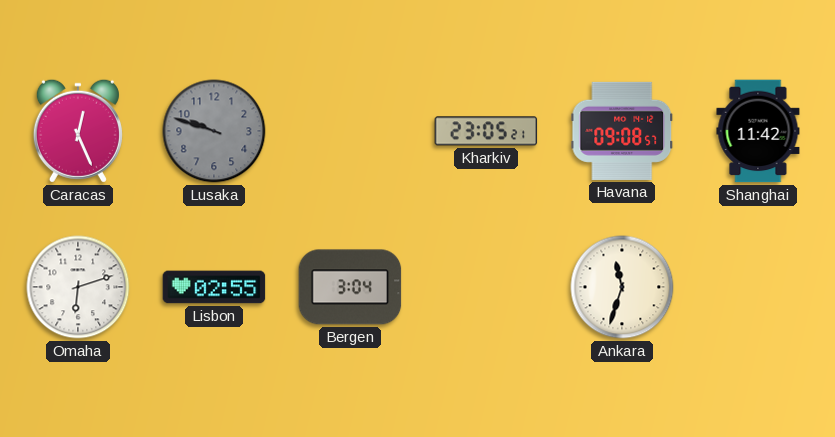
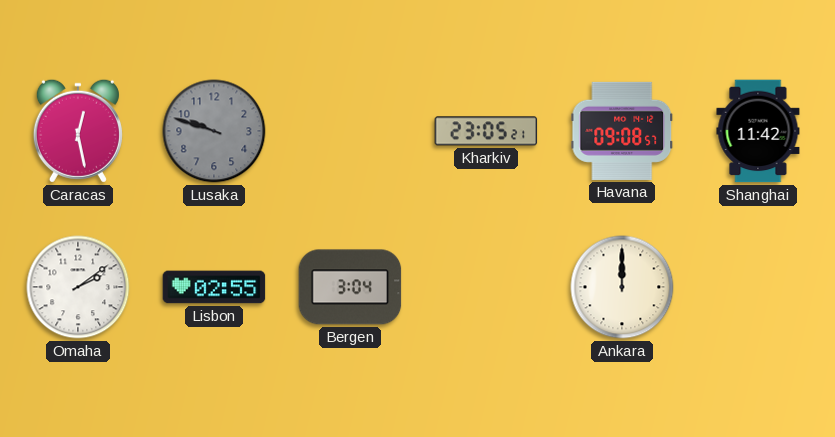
Caracas: 12:26 -> 12:28
Omaha: 6:12 -> 2:09
Ankara: 11:33 -> 12:00
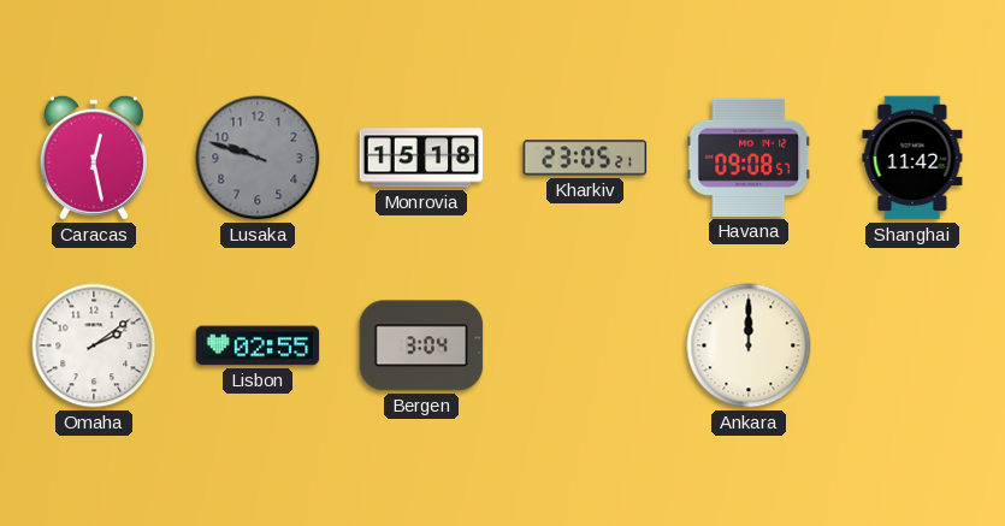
Monrovia: none -> 15:18
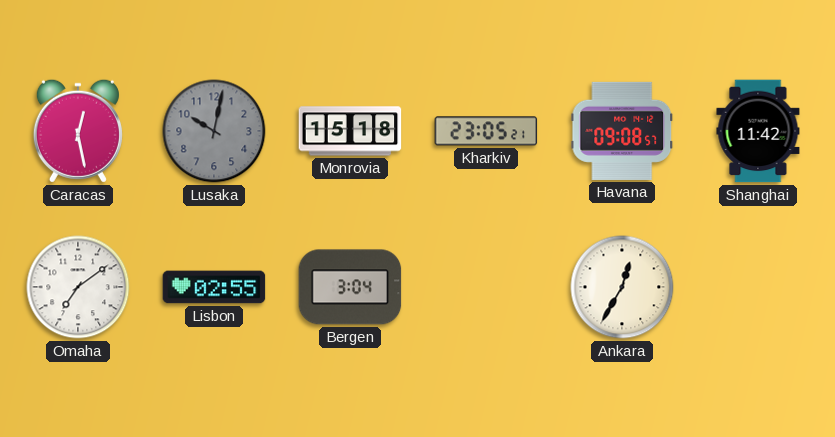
Lusaka: 9:48 -> 10:02
Omaha: 2:09 -> 7:09
Ankara: 12:00 -> 12:35
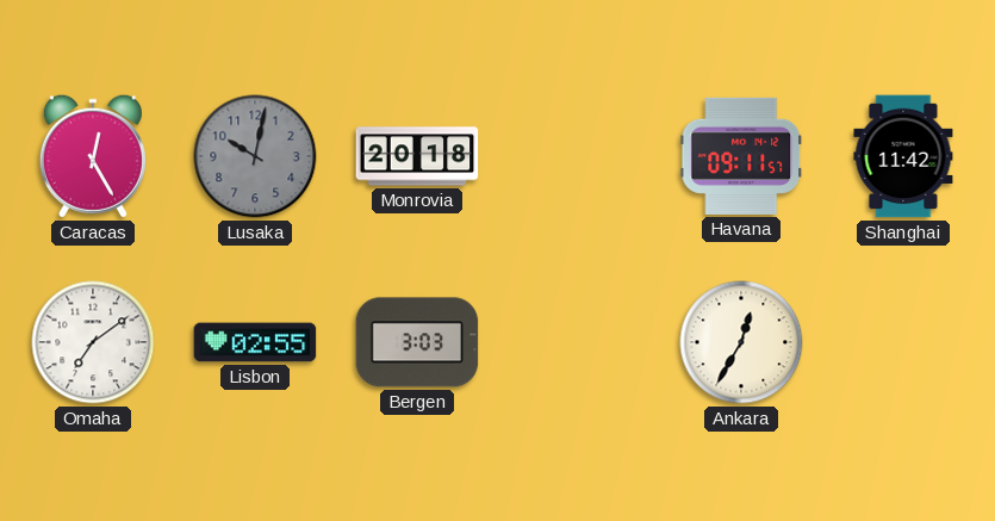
Caracas: 12:28 -> 12:25
Monrovia: 15:18 -> 20:18
Kharkiv: 23:05 -> none
Havana: 09:08 -> 09:11
Bergen: 3:04 -> 3:03
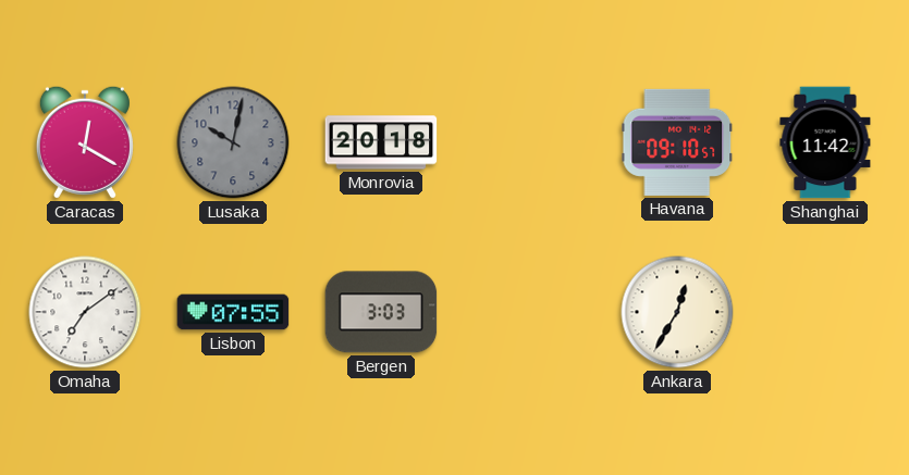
Caracas: 12:25 -> 12:20
Havana: 09:11 -> 09:10
Lisbon: 02:55 -> 07:55
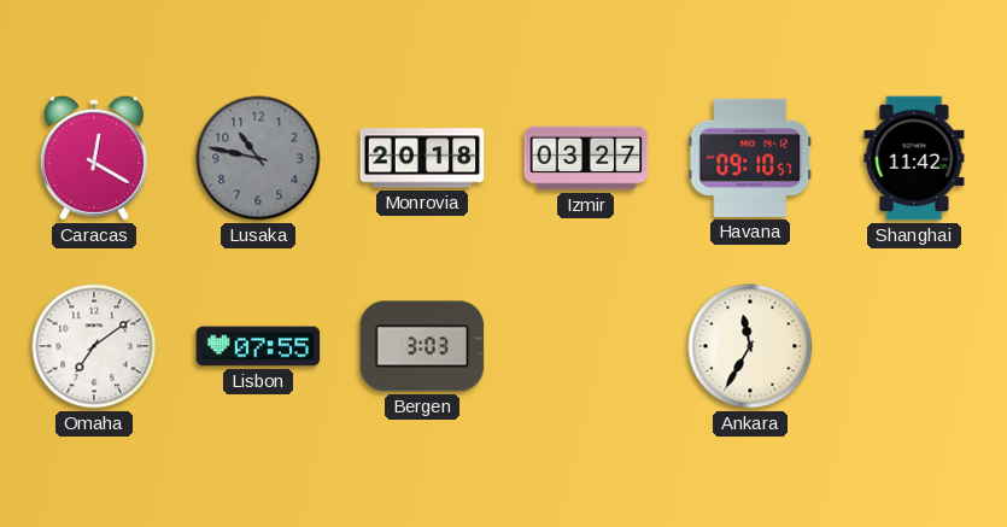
Lusaka: 10:02 -> 10:47
Izmir: none -> 03:27
Ankara: 12:35 -> 11:35
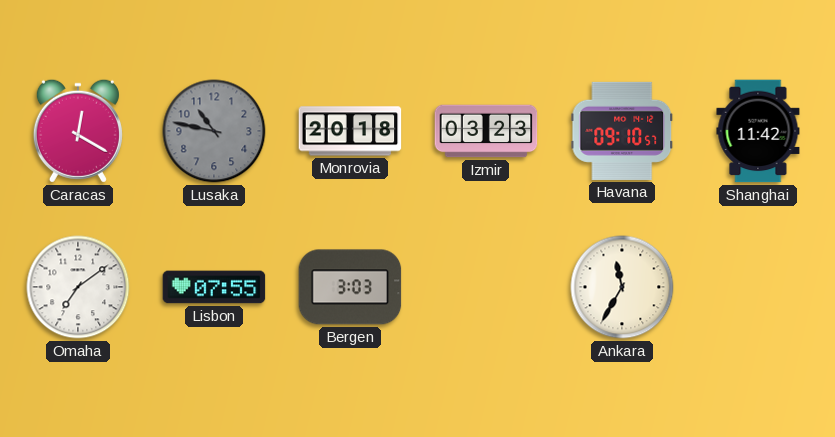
Izmir: 03:27 -> 03:23
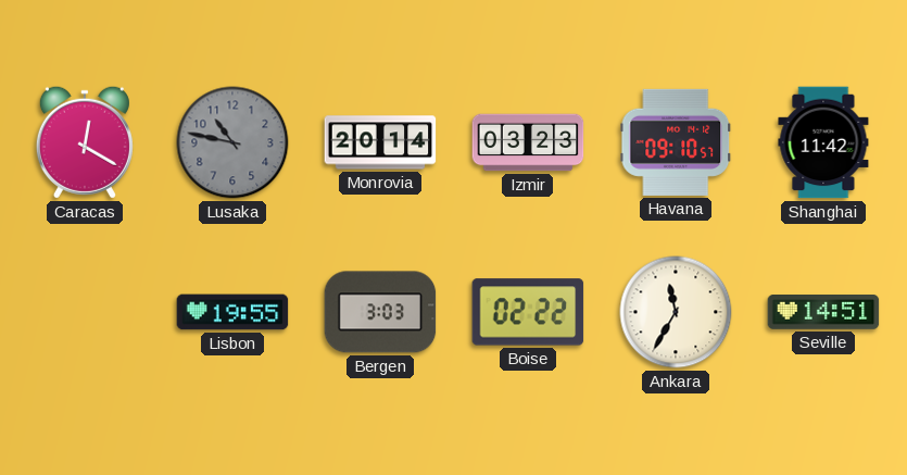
Monrovia: 20:18 -> 20:14
Omaha: 7:09 -> none
Lisbon: 07:55 -> 19:55
Boise: none -> 02:22
Seville: none -> 14:51
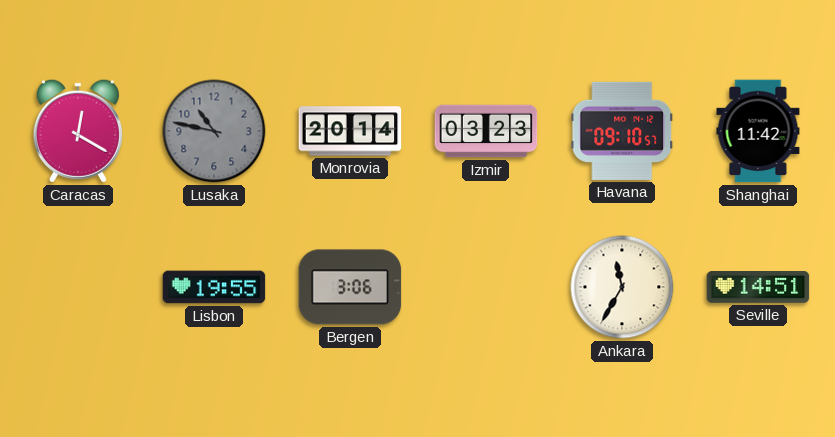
Bergen: 3:03 -> 3:06
Boise: 02:22 -> none
